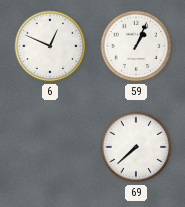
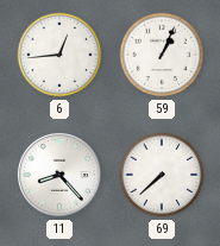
6: 12:49 -> 12:44
11: none -> 8:23
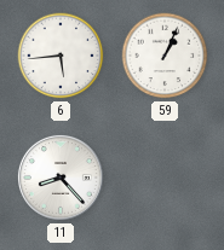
6: 12:44 -> 5:44
69: 7:38 -> none
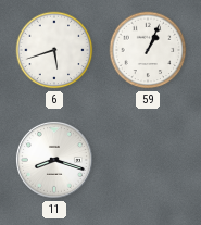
6: 5:44 -> 5:42
11: 8:23 -> 8:18
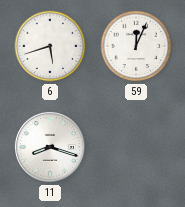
59: 1:04 -> 12:04
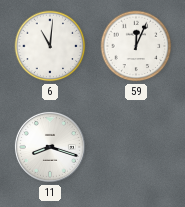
6: 5:42 -> 11:01
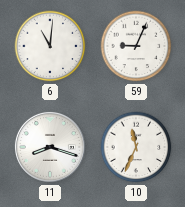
59: 12:04 -> 9:04
10: none -> 11:34
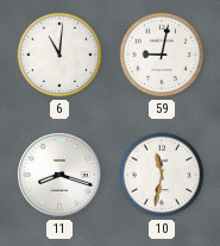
59: 9:04 -> 9:02
10: 11:34 -> 11:32
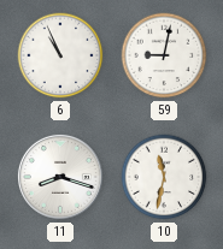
6: 11:01 -> 10:56
